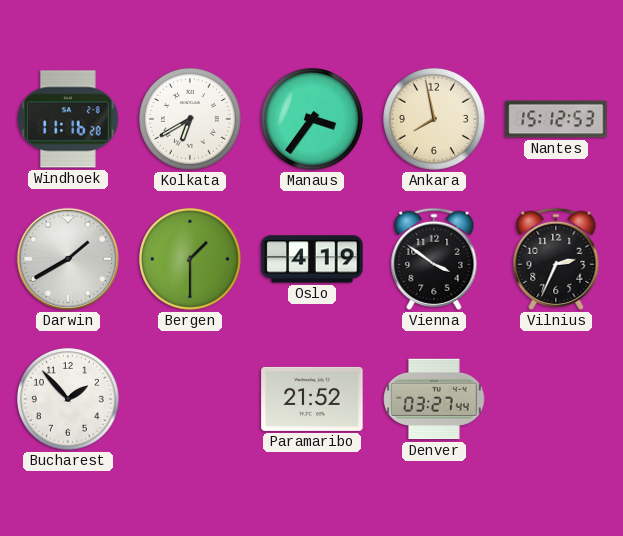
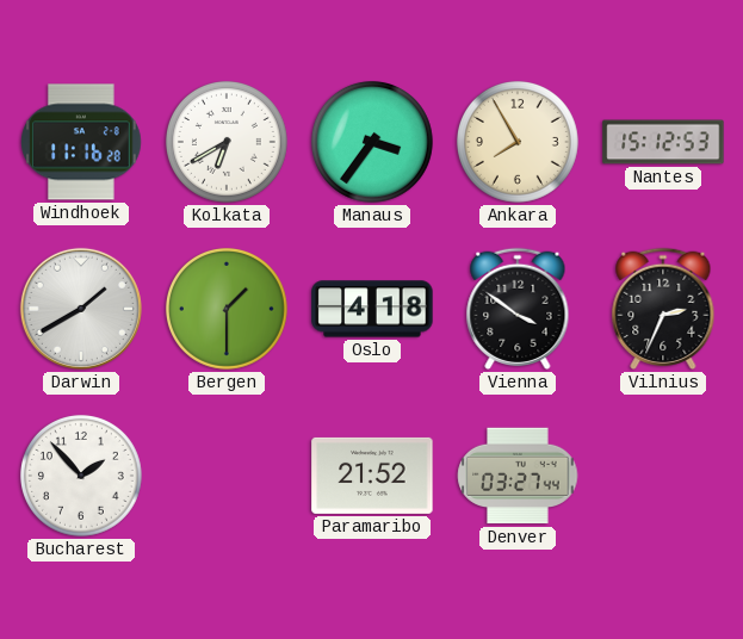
Ankara: 7:58 -> 7:55
Oslo: 4:19 -> 4:18
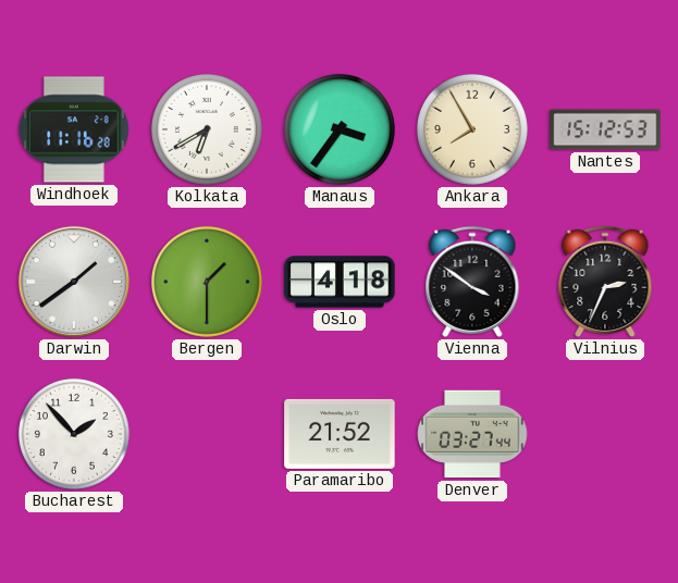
Darwin: 1:40 -> 1:39
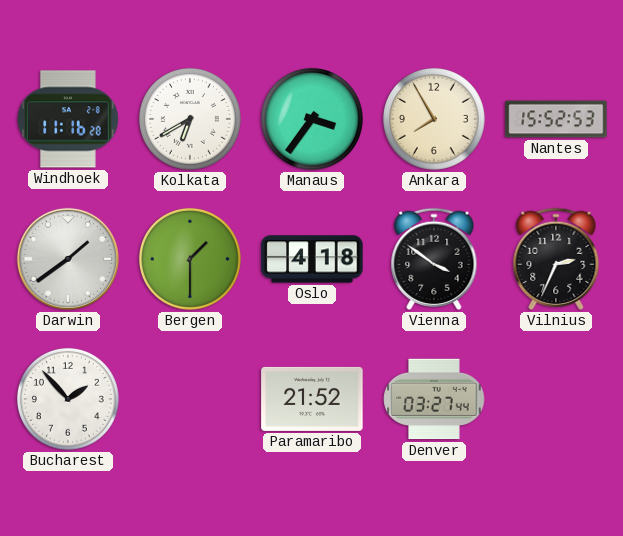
Nantes: 15:12 -> 15:52
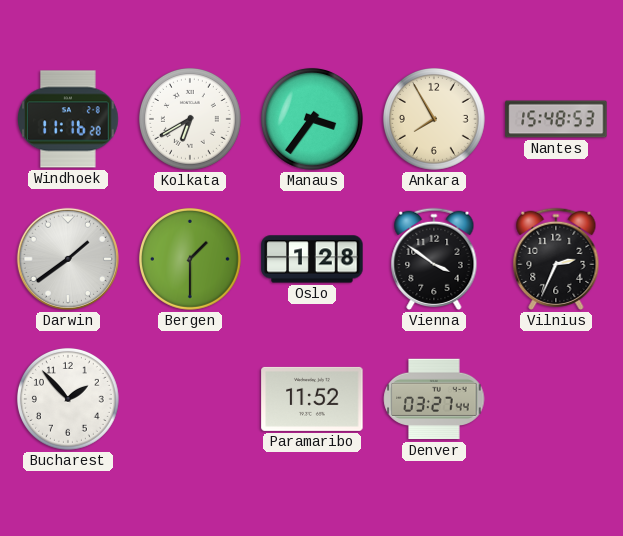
Nantes: 15:52 -> 15:48
Oslo: 4:18 -> 1:28
Paramaribo: 21:52 -> 11:52
